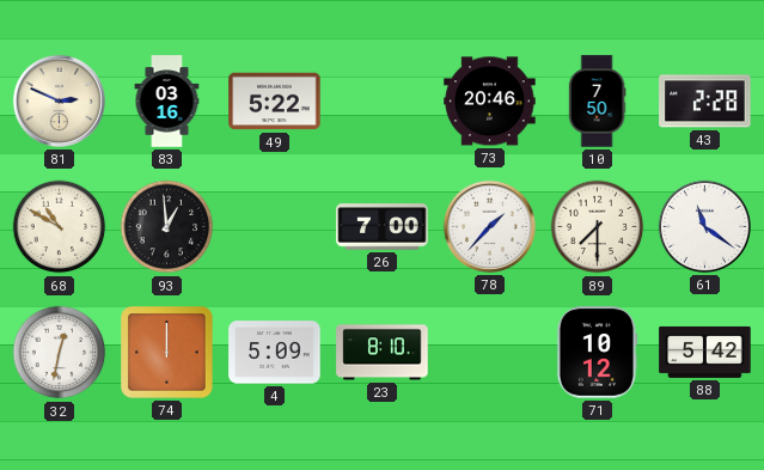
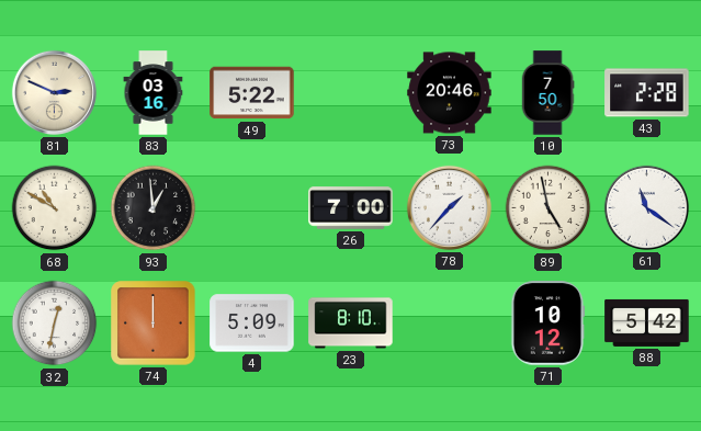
89: 7:30 -> 4:58
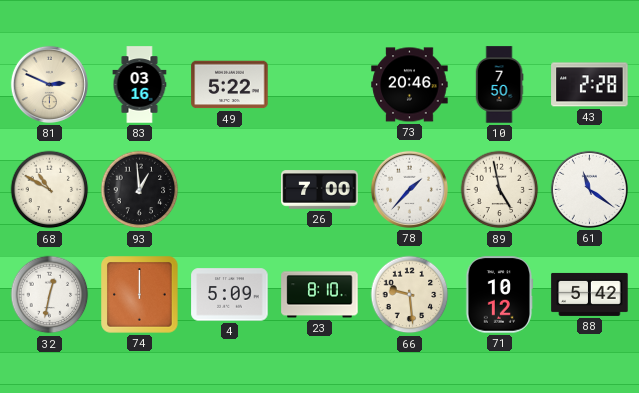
66: none -> 9:29
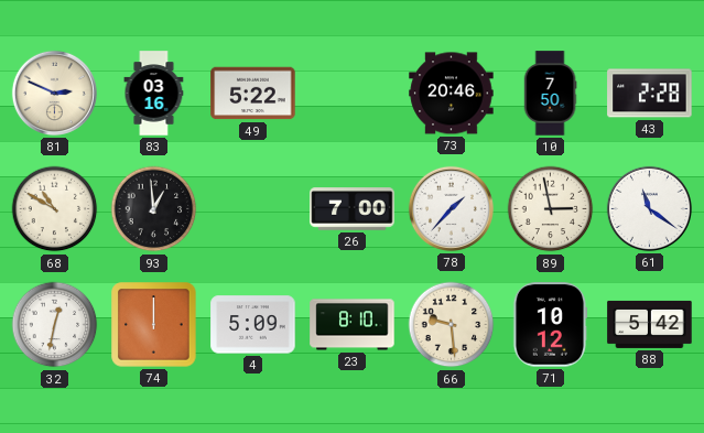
89: 4:58 -> 2:58
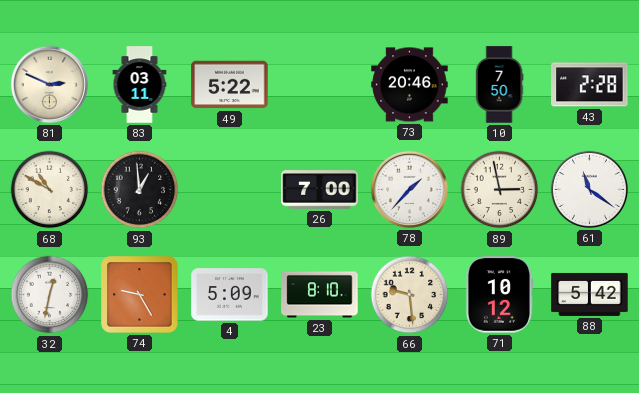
83: 03:16 -> 03:11
74: 12:00 -> 9:25
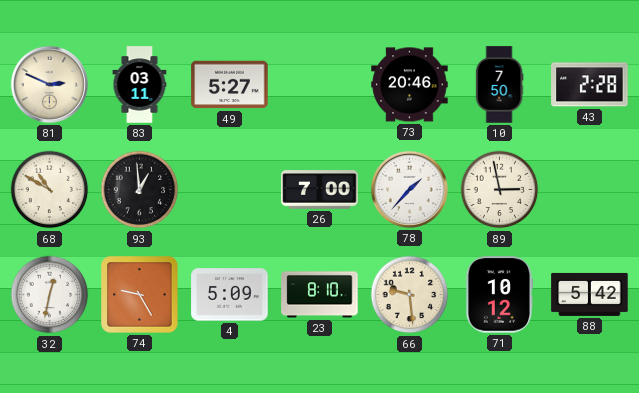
49: 5:22 -> 5:27
61: 11:21 -> none
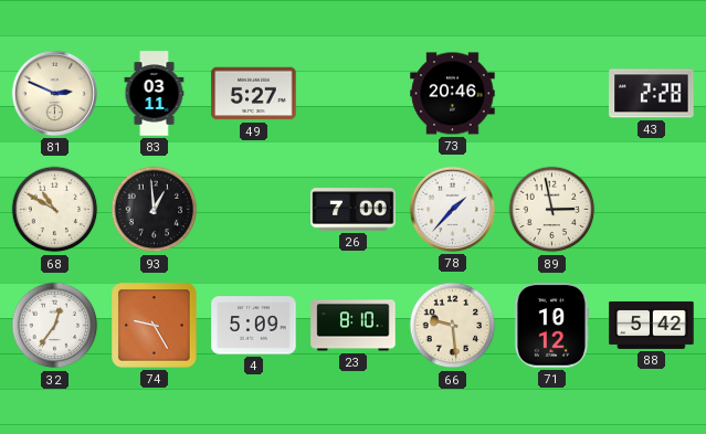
10: 7:50 -> none
32: 12:32 -> 12:36
